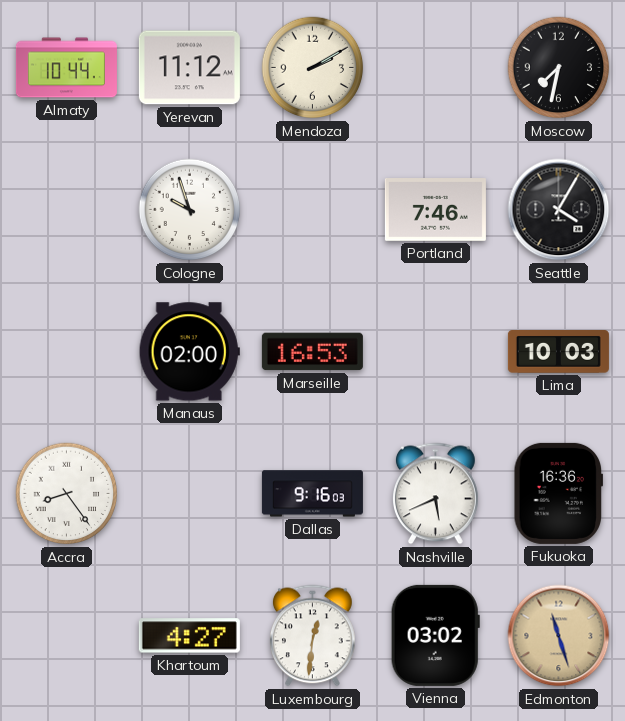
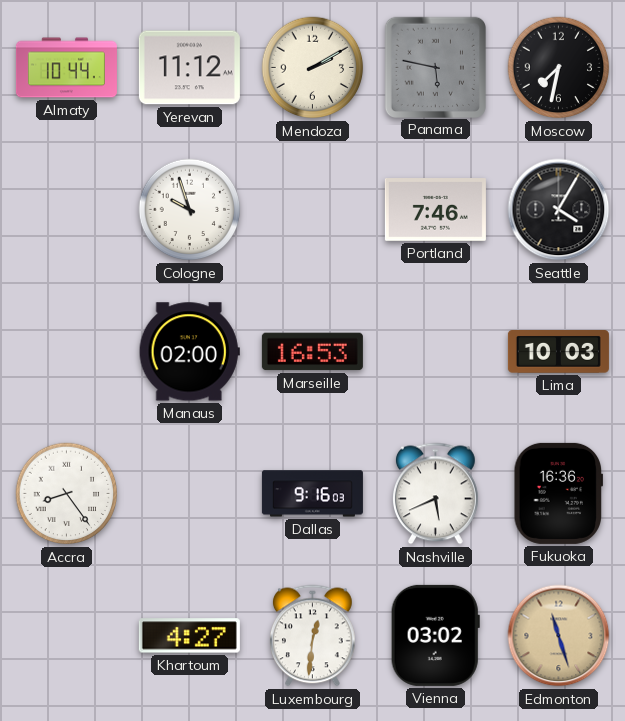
Panama: none -> 5:47
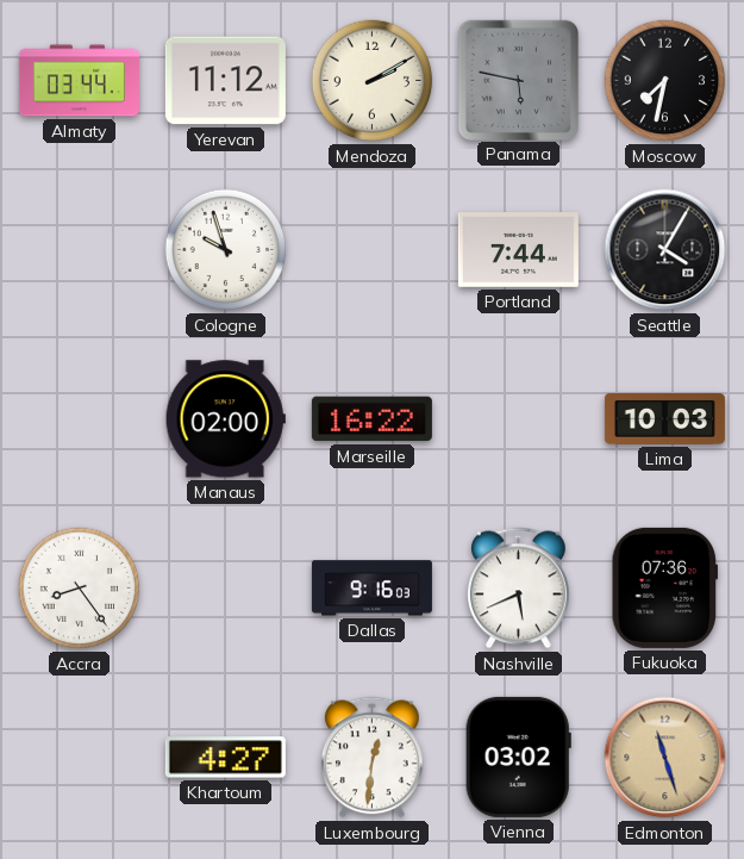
Almaty: 10:44 -> 03:44
Portland: 7:46 -> 7:44
Marseille: 16:53 -> 16:22
Fukuoka: 16:36 -> 07:36
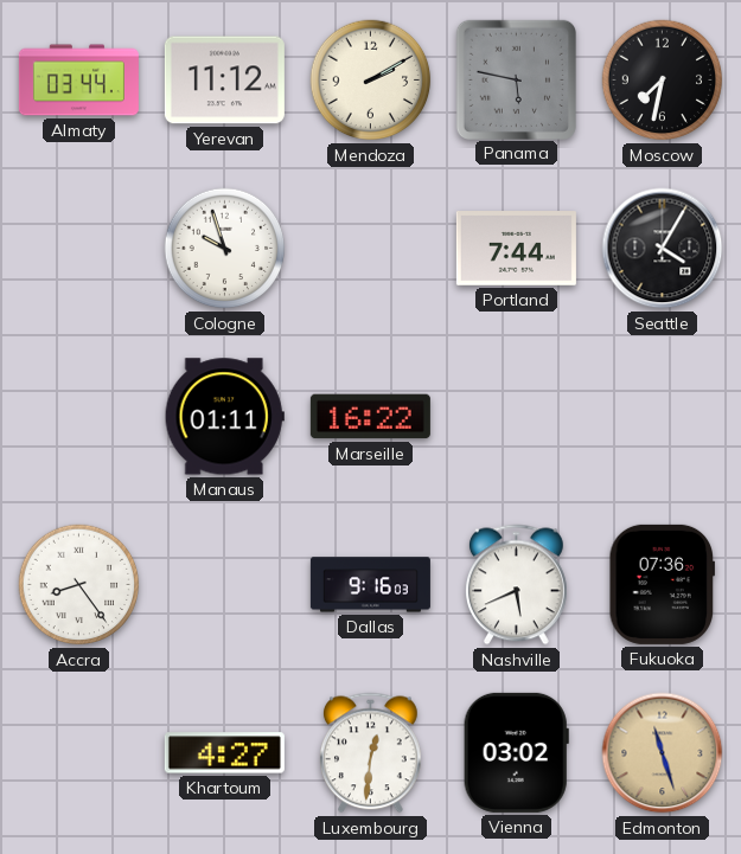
Manaus: 02:00 -> 01:11
Lima: 10:03 -> none
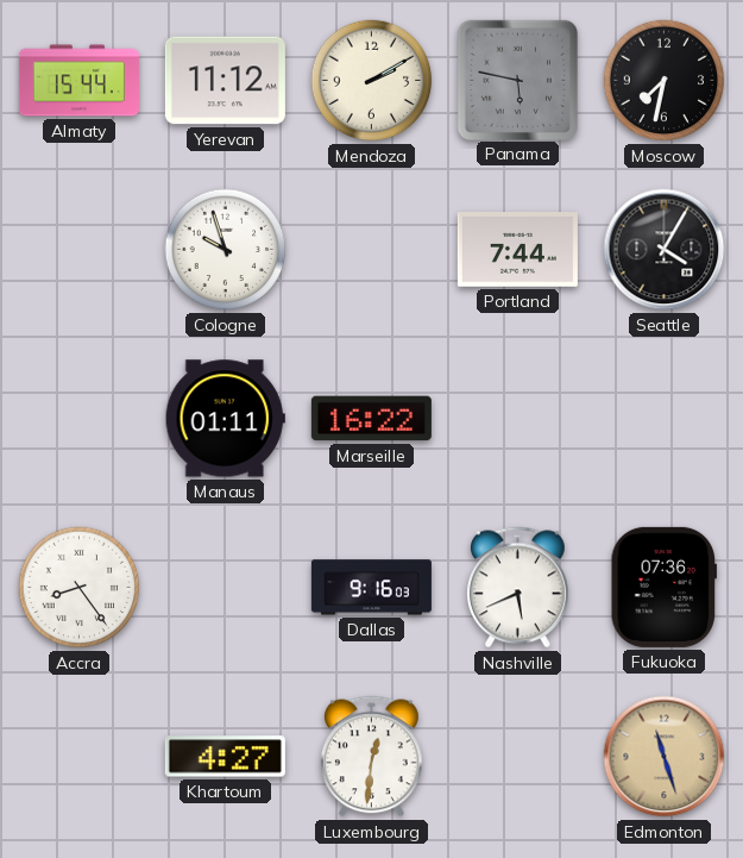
Almaty: 03:44 -> 15:44
Vienna: 03:02 -> none
